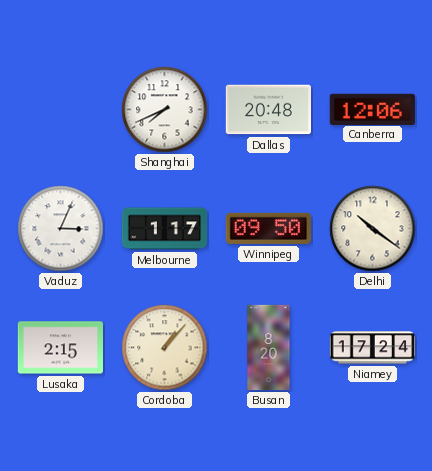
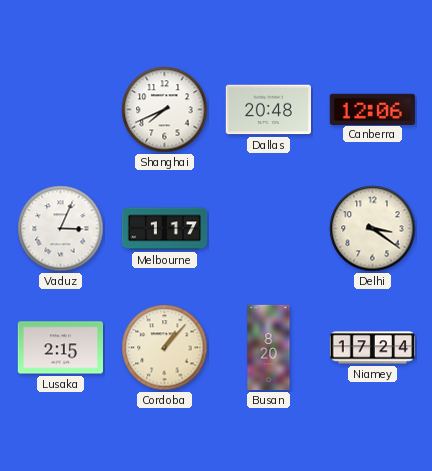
Winnipeg: 09:50 -> none
Delhi: 10:21 -> 3:21
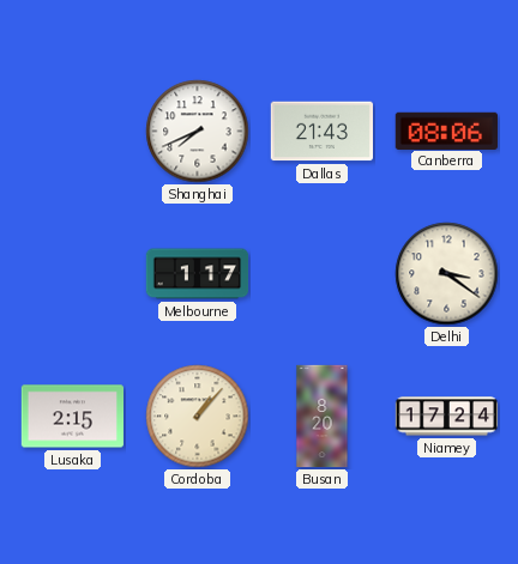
Dallas: 20:48 -> 21:43
Canberra: 12:06 -> 08:06
Vaduz: 3:04 -> none
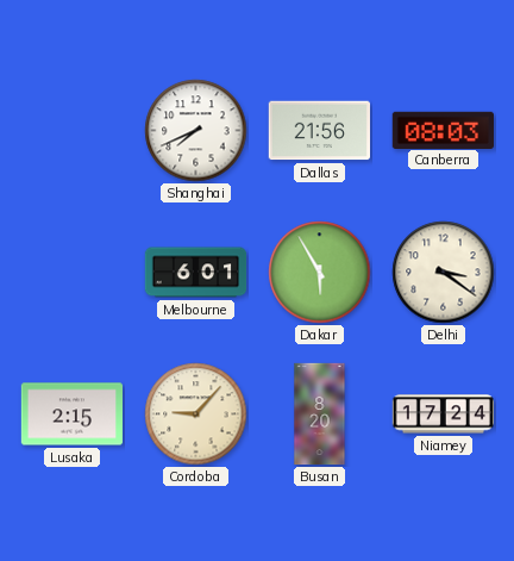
Dallas: 21:43 -> 21:56
Canberra: 08:06 -> 08:03
Melbourne: 1:17 -> 6:01
Dakar: none -> 5:55
Cordoba: 1:07 -> 9:07
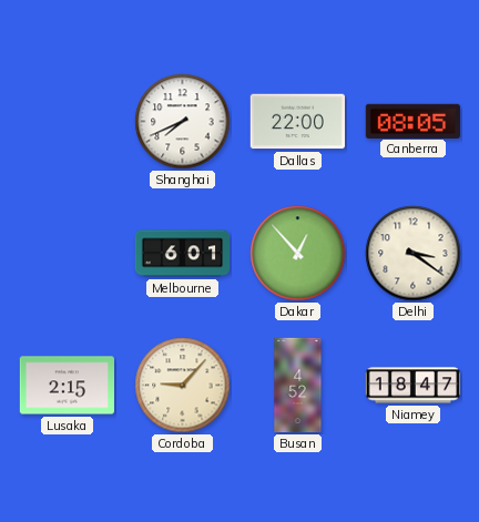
Dallas: 21:56 -> 22:00
Canberra: 08:03 -> 08:05
Dakar: 5:55 -> 12:53
Busan: 8:20 -> 4:52
Niamey: 17:24 -> 18:47
